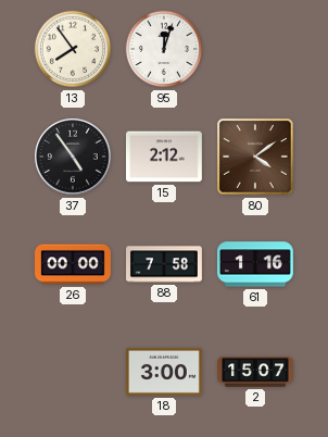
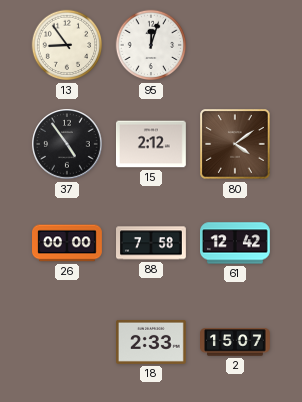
13: 7:54 -> 8:54
61: 1:16 -> 12:42
18: 3:00 -> 2:33
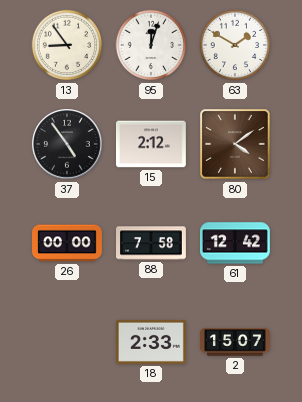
63: none -> 1:50
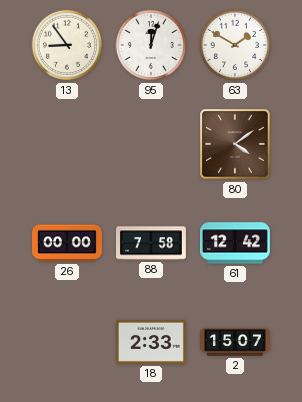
37: 4:54 -> none
15: 2:12 -> none
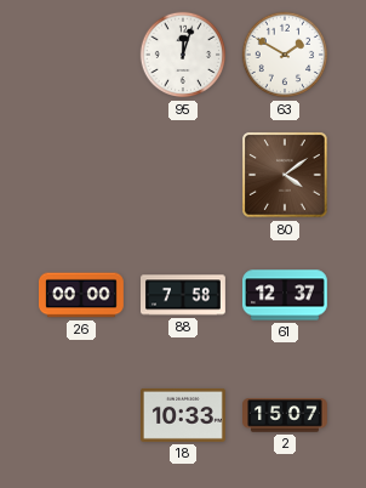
13: 8:54 -> none
61: 12:42 -> 12:37
18: 2:33 -> 10:33
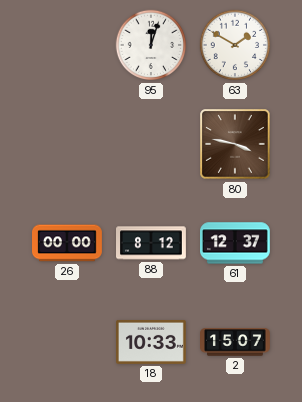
80: 4:09 -> 3:47
88: 7:58 -> 8:12
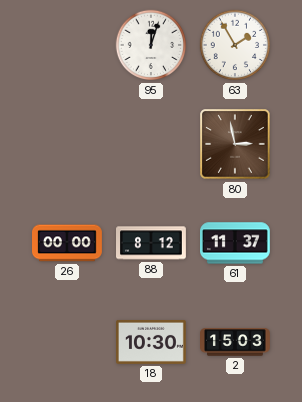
63: 1:50 -> 1:55
80: 3:47 -> 2:58
61: 12:37 -> 11:37
18: 10:33 -> 10:30
2: 15:07 -> 15:03
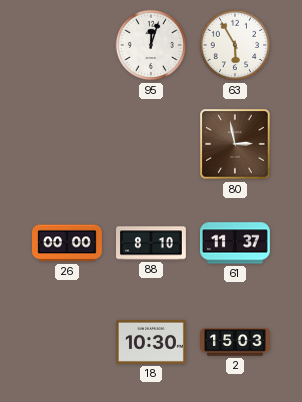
63: 1:55 -> 5:55
88: 8:12 -> 8:10
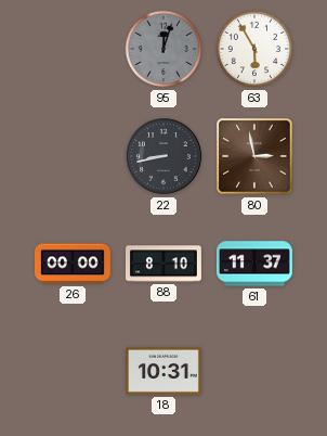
95 dial: white -> grey
22: none -> 8:43
18: 10:30 -> 10:31
2: 15:03 -> none
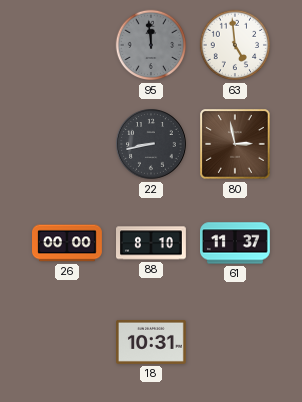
95: 12:03 -> 11:59
63: 5:55 -> 4:59
